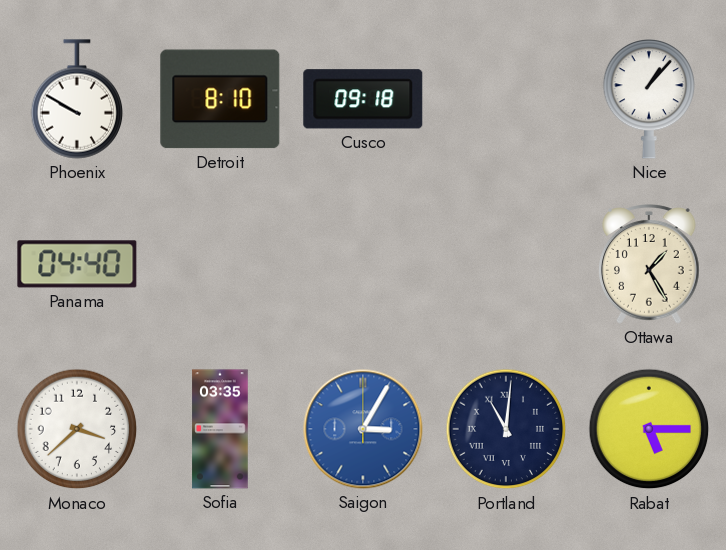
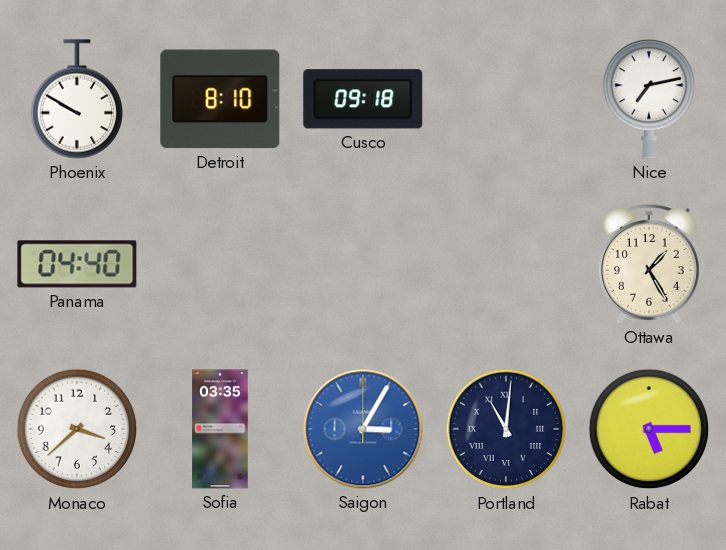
Nice: 1:07 -> 7:13
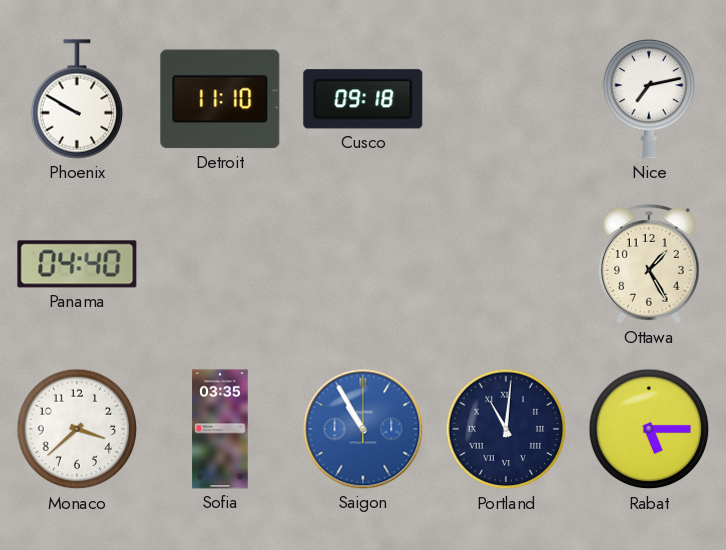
Detroit: 8:10 -> 11:10
Saigon: 3:05 -> 10:55
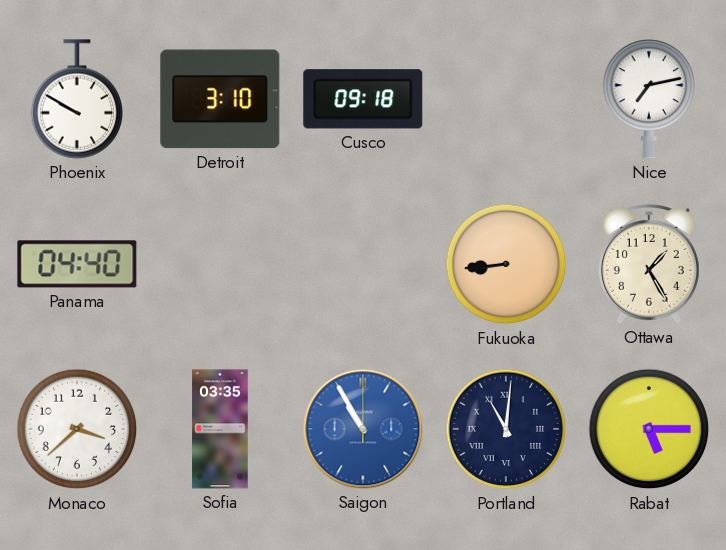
Detroit: 11:10 -> 3:10
Fukuoka: none -> 8:44
